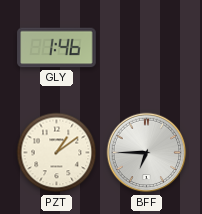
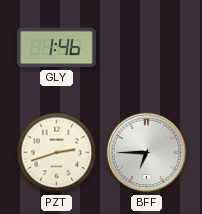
PZT: 1:09 -> 2:42
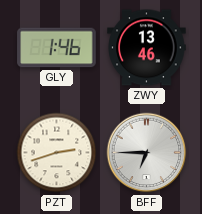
ZWY: none -> 13:46
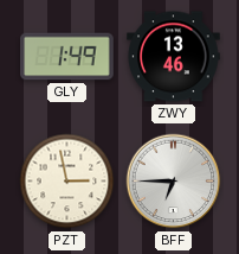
GLY: 1:46 -> 1:49
PZT: 2:42 -> 2:58
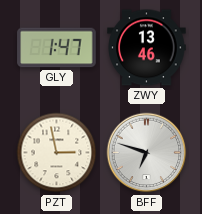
GLY: 1:49 -> 1:47
BFF: 6:45 -> 6:48
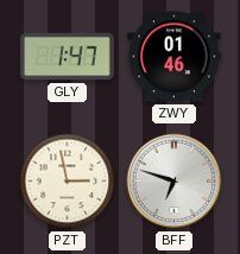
ZWY: 13:46 -> 01:46
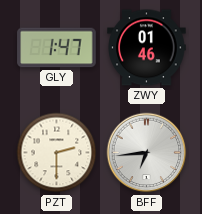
PZT: 2:58 -> 2:30
BFF: 6:48 -> 6:44
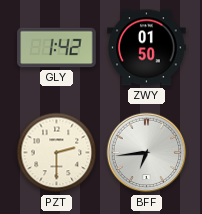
GLY: 1:47 -> 1:42
ZWY: 01:46 -> 01:50
